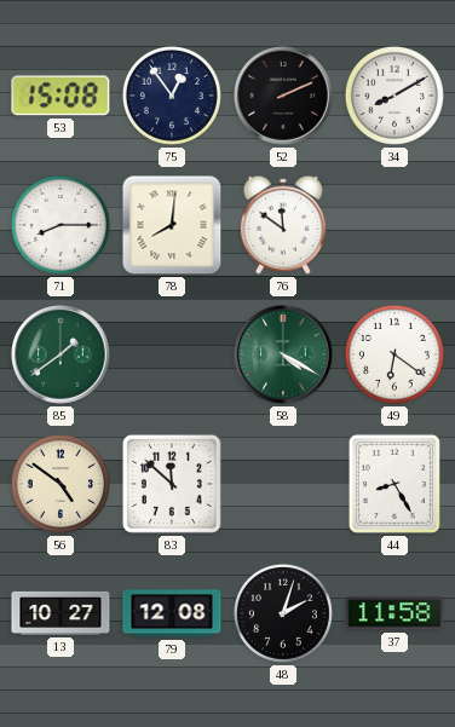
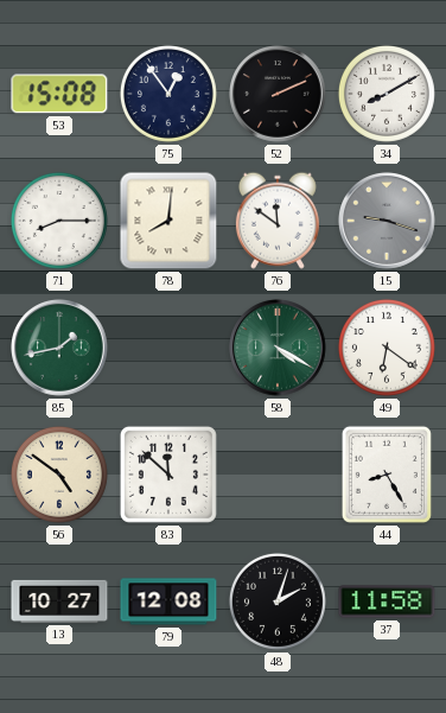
15: none -> 9:18
85: 1:39 -> 1:43
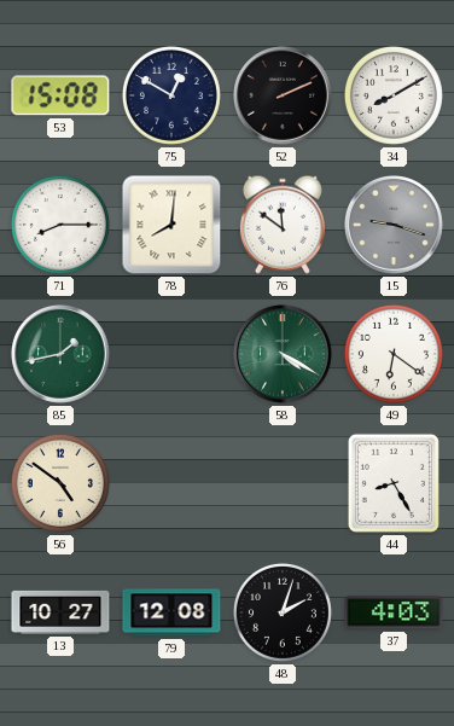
75: 12:54 -> 12:50
83: 11:52 -> none
37: 11:58 -> 4:03
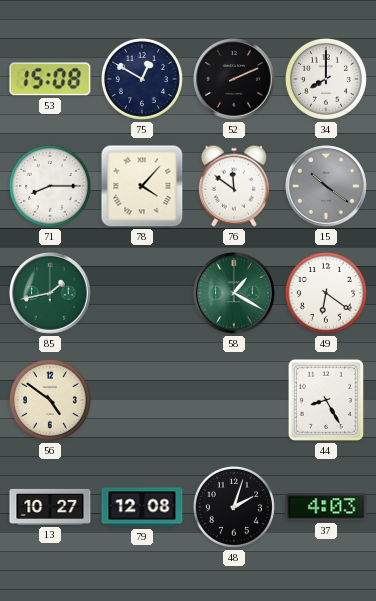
34: 8:10 -> 8:00
78: 8:01 -> 4:07
15: 9:18 -> 10:21
58: 4:20 -> 1:20
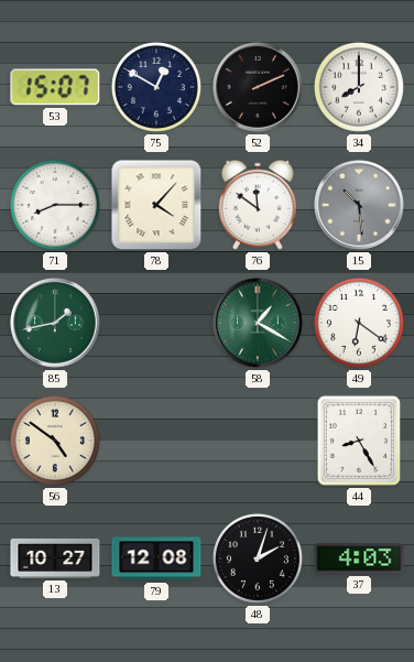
53: 15:08 -> 15:07
15: 10:21 -> 10:29
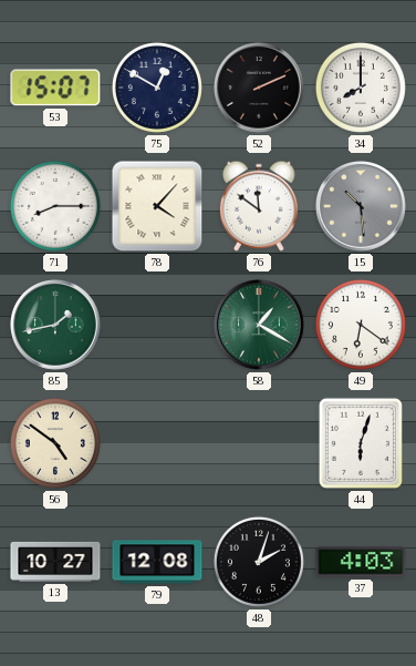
44: 8:25 -> 6:03
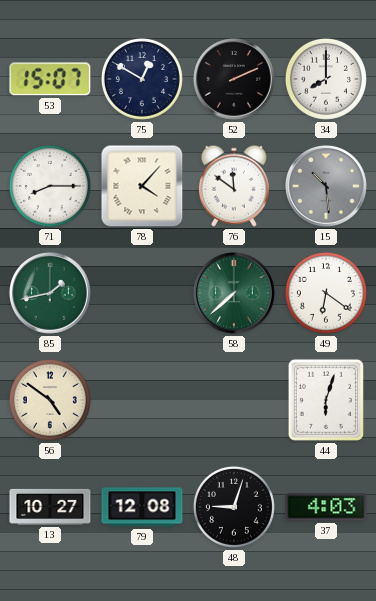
58: 1:20 -> 7:38
48: 2:03 -> 9:03
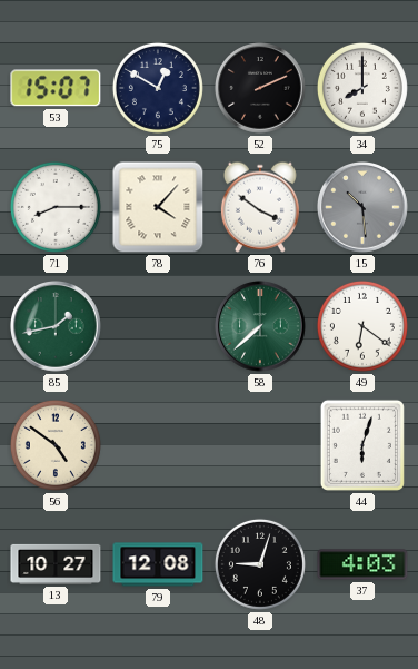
76: 11:51 -> 3:51
